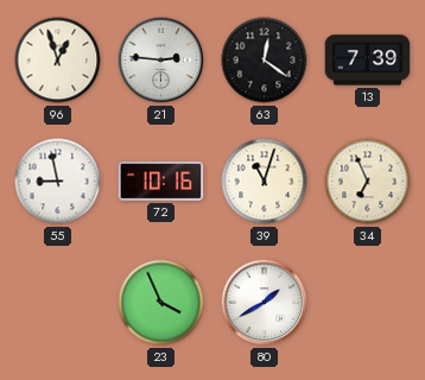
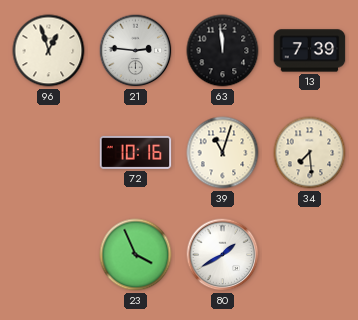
63: 12:21 -> 11:59
55: 8:58 -> none
34: 6:56 -> 7:29
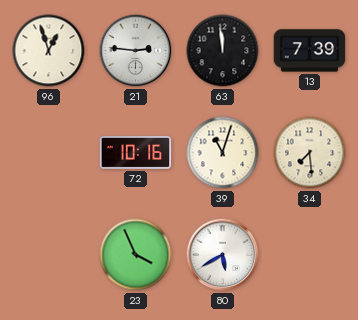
80: 1:40 -> 5:40
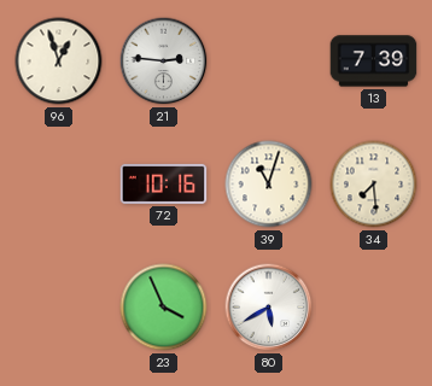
63: 11:59 -> none
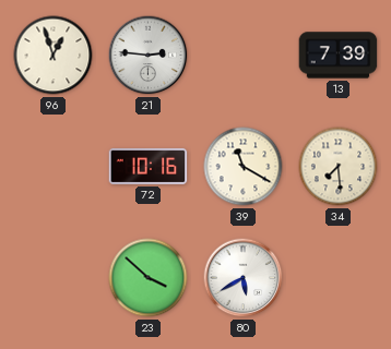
39: 11:03 -> 11:20
23: 3:56 -> 3:52
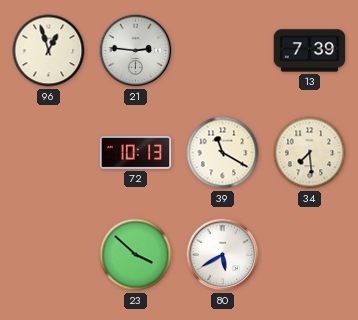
72: 10:16 -> 10:13
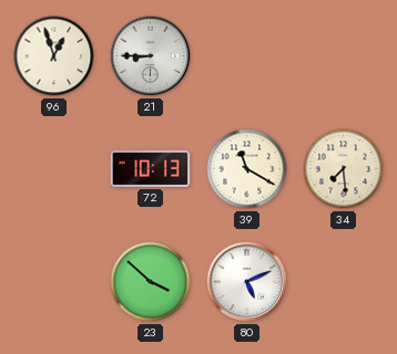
21: 2:46 -> 8:45
13: 7:39 -> none
80: 5:40 -> 5:11
